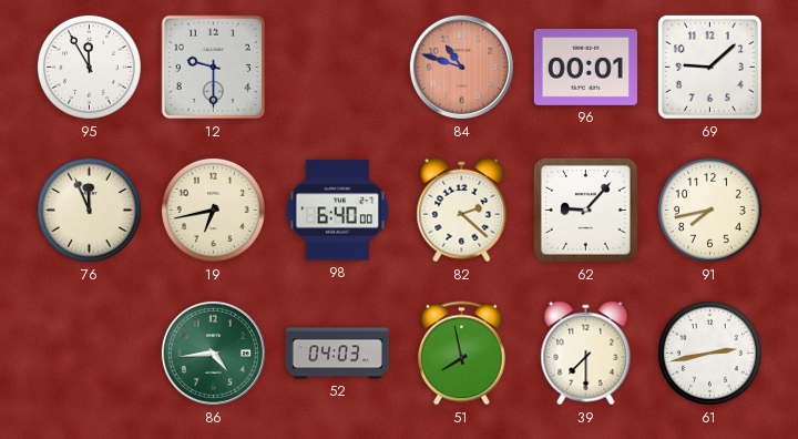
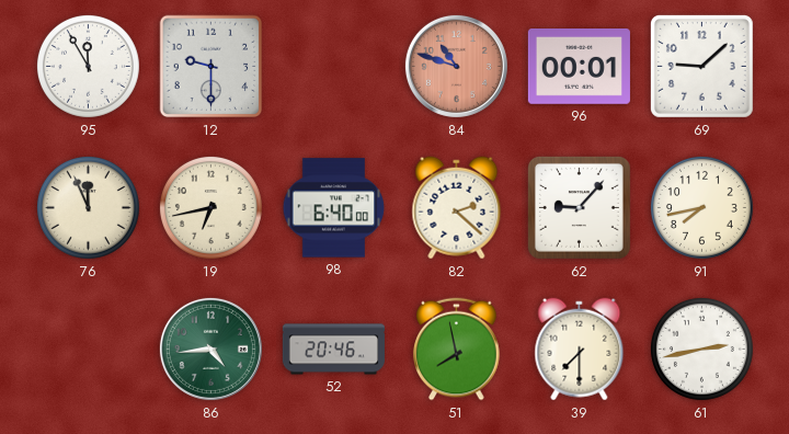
52: 04:03 -> 20:46
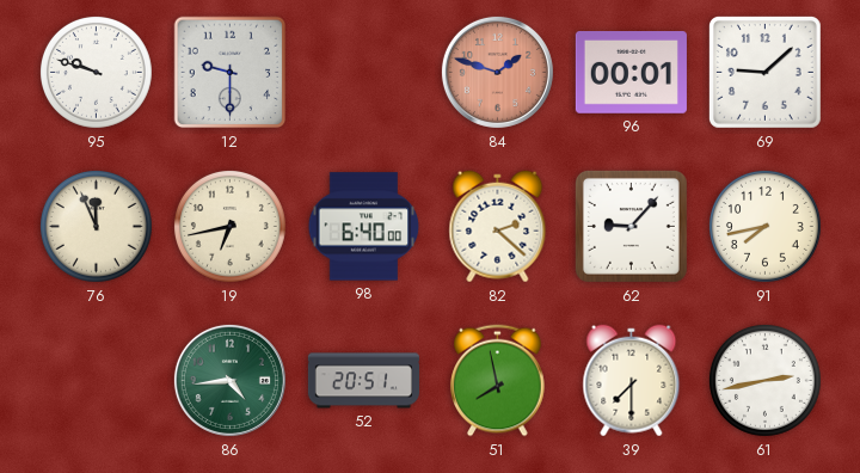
95: 11:55 -> 9:48
84: 10:48 -> 1:48
52: 20:46 -> 20:51
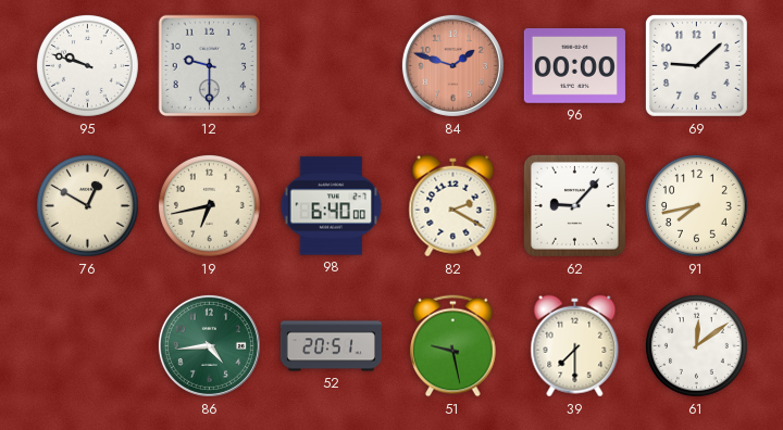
96: 00:01 -> 00:00
76: 11:56 -> 12:50
82: 2:22 -> 2:20
51: 7:58 -> 9:28
61: 2:43 -> 12:09
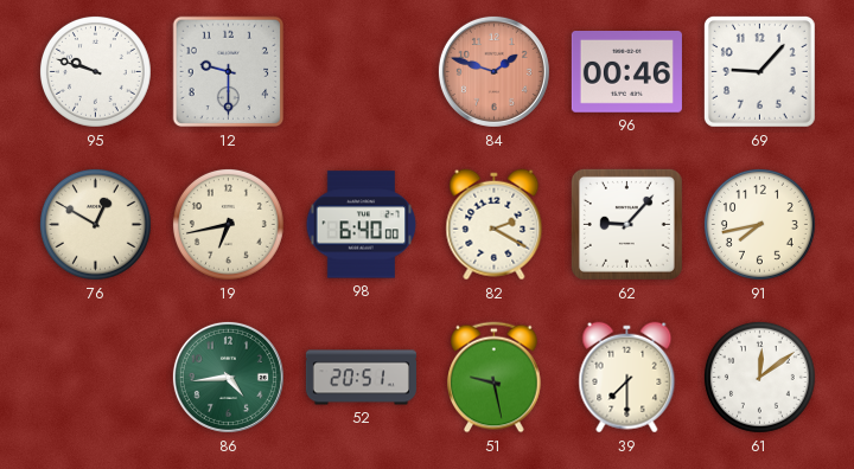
96: 00:00 -> 00:46
69: 9:08 -> 9:07
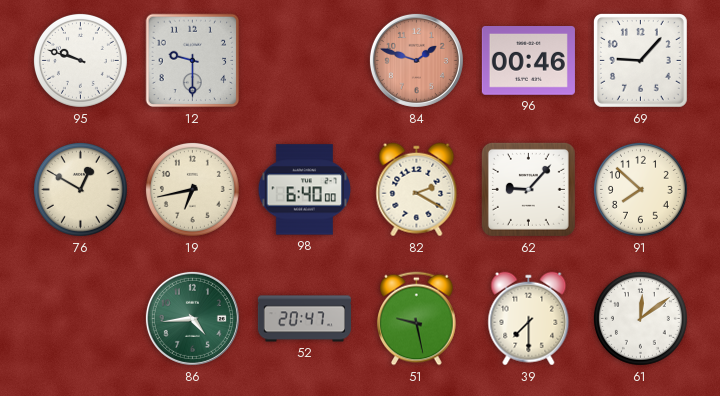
91: 7:43 -> 7:52
52: 20:51 -> 20:47
